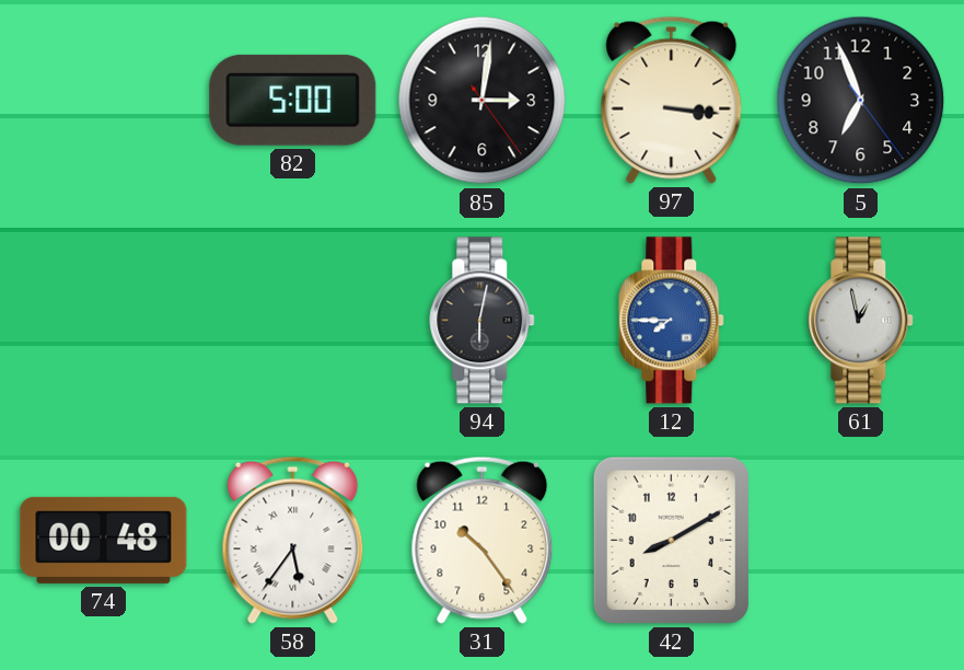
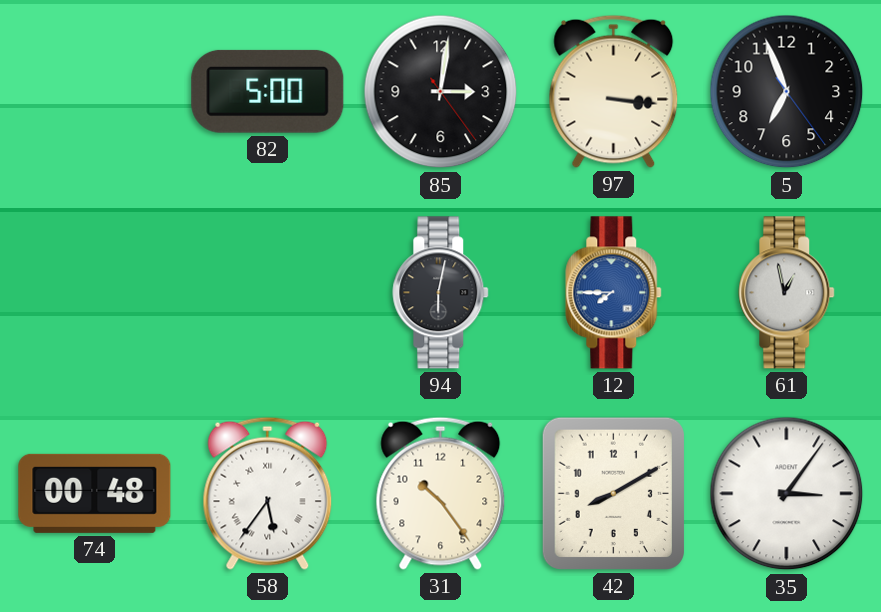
35: none -> 3:06
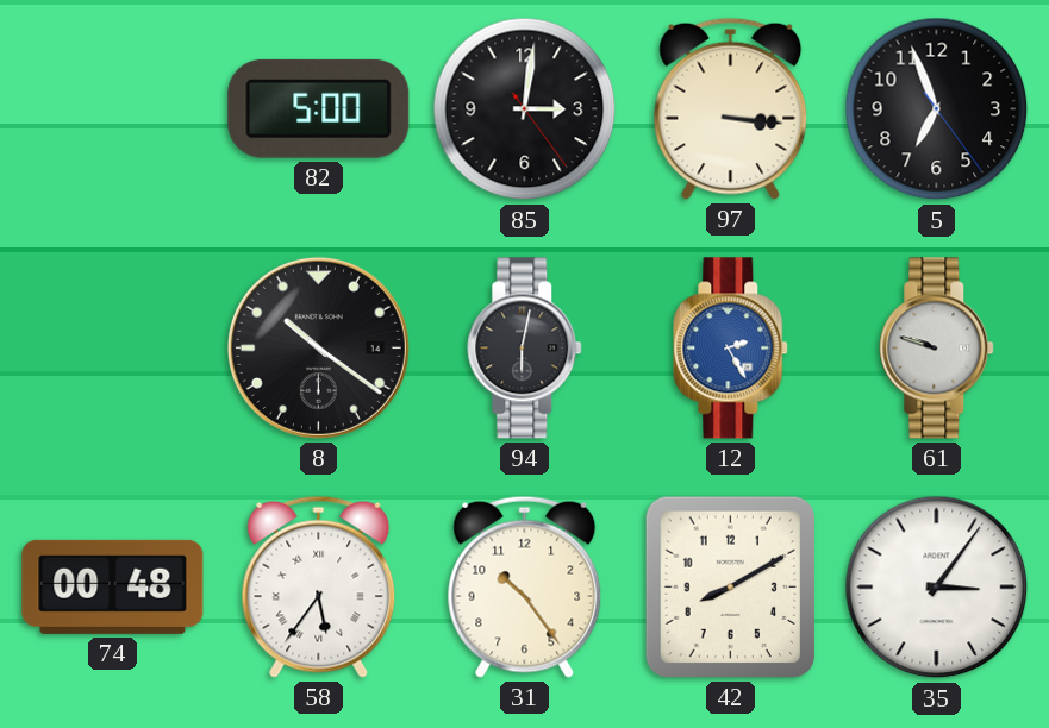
8: none -> 10:21
12: 7:45 -> 2:25
61: 12:58 -> 9:48
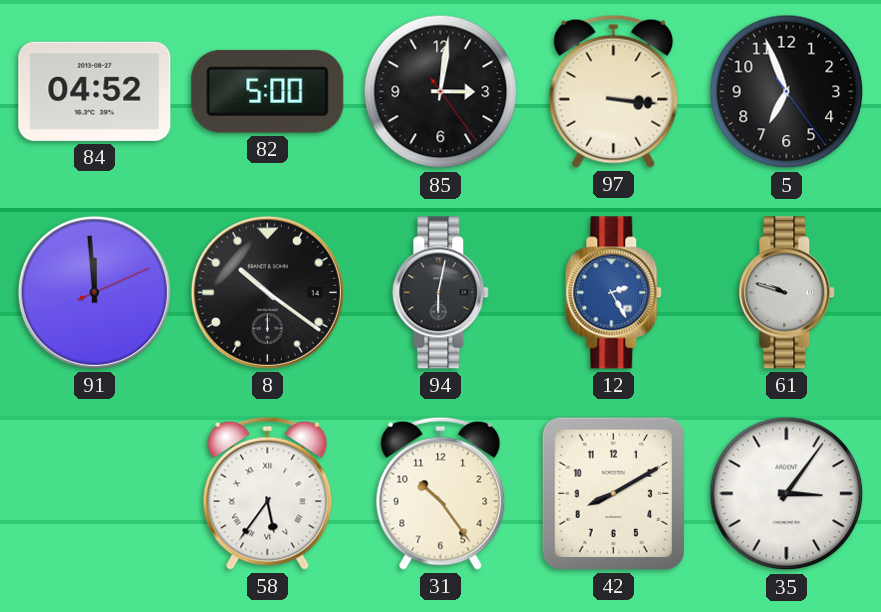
84: none -> 04:52
91: none -> 11:59
74: 00:48 -> none
